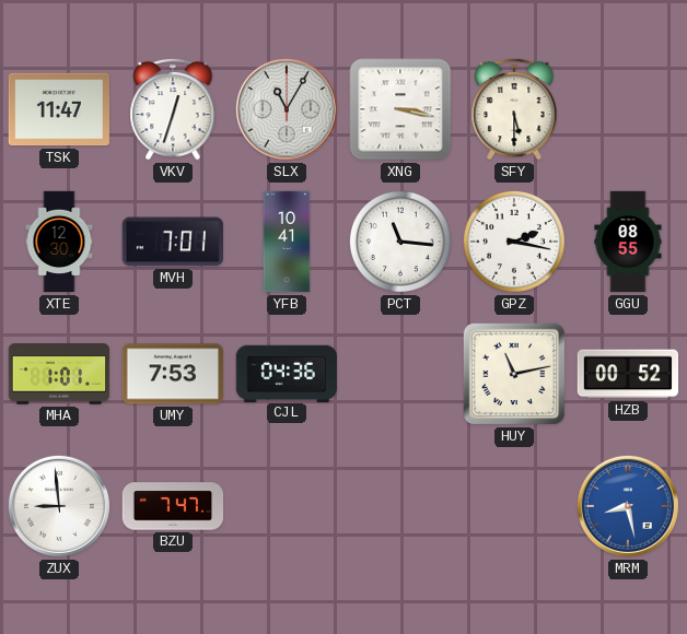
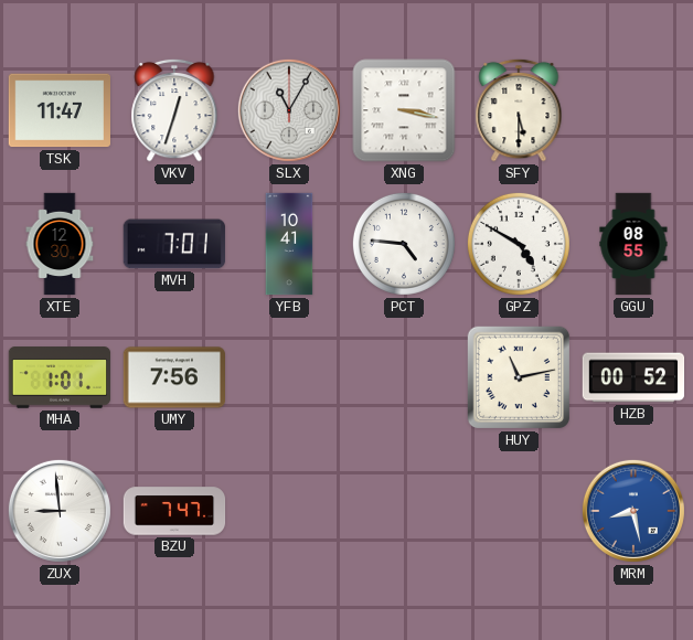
PCT: 11:16 -> 4:46
GPZ: 2:17 -> 4:50
UMY: 7:53 -> 7:56
CJL: 04:36 -> none
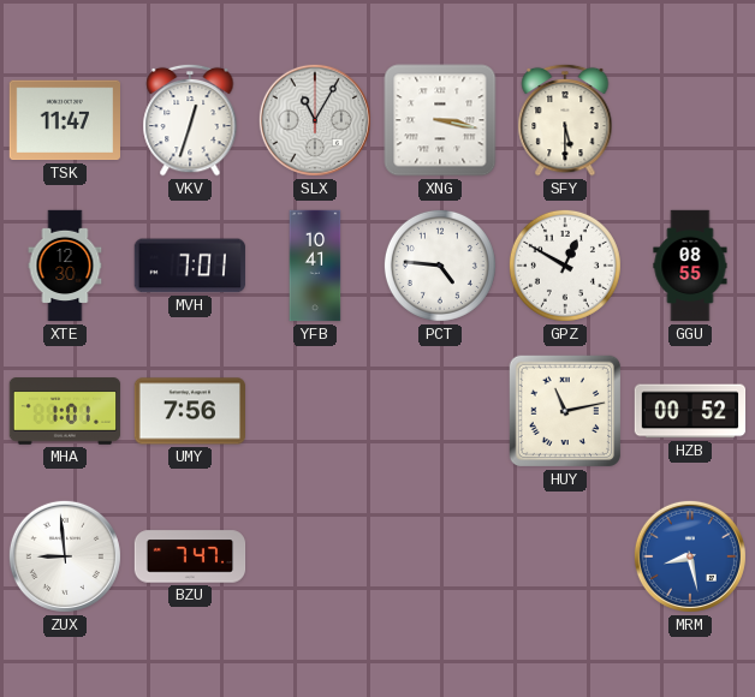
GPZ: 4:50 -> 12:50
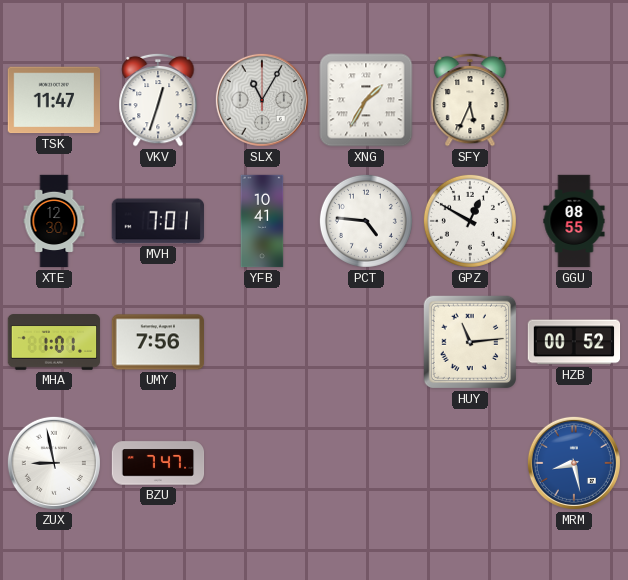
XNG: 3:17 -> 1:35
SFY: 5:30 -> 5:34
HUY: 11:13 -> 11:14
ZUX: 8:59 -> 8:58
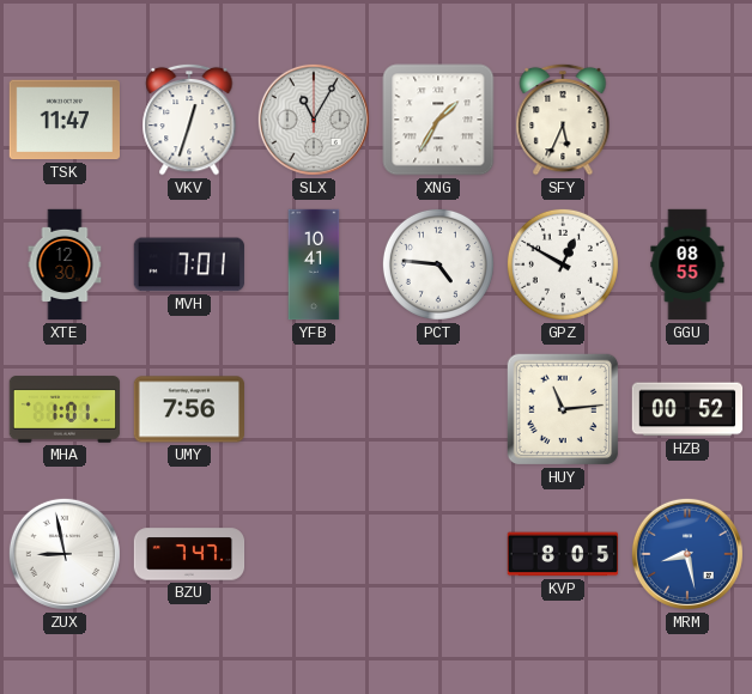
KVP: none -> 8:05
